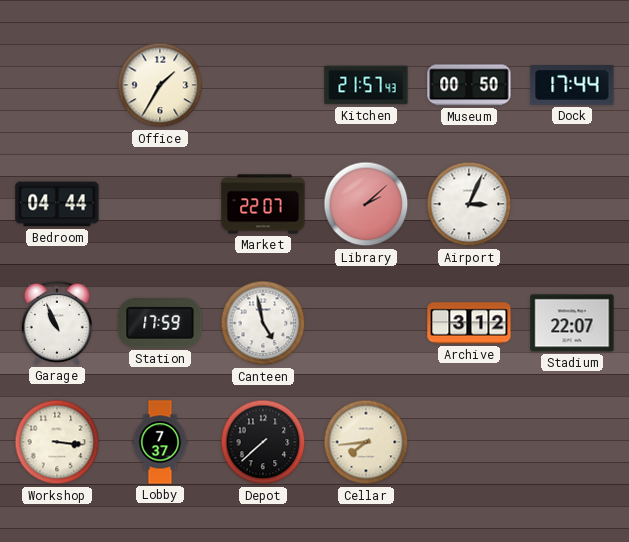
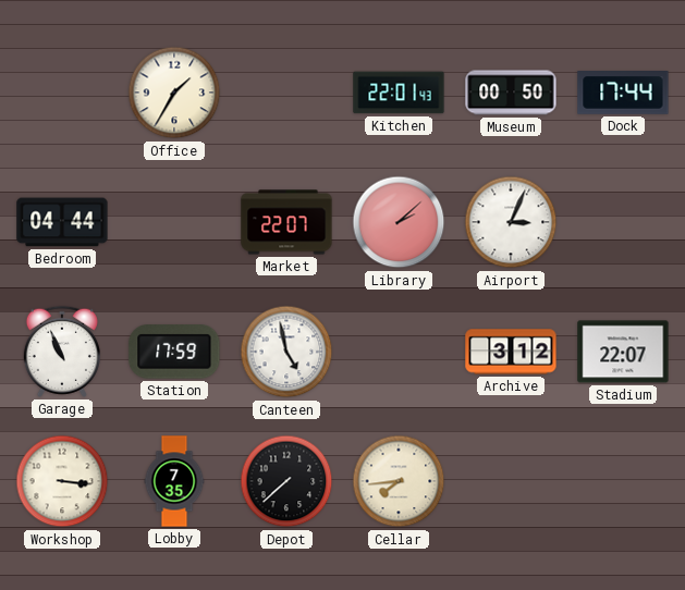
Kitchen: 21:57 -> 22:01
Lobby: 7:37 -> 7:35
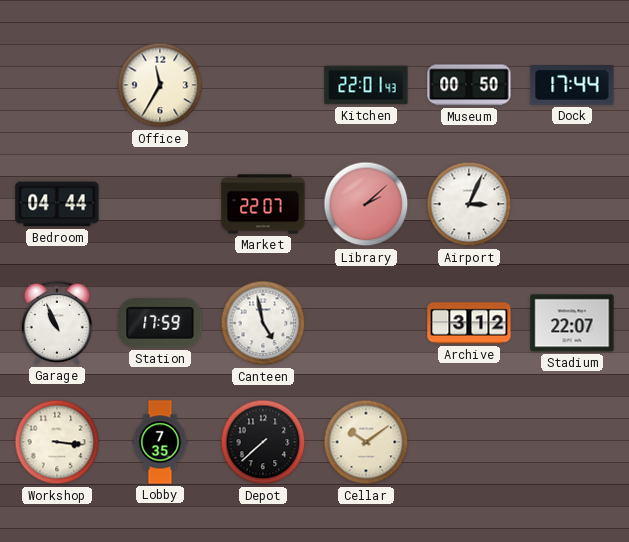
Office: 1:35 -> 11:35
Cellar: 7:44 -> 10:09
